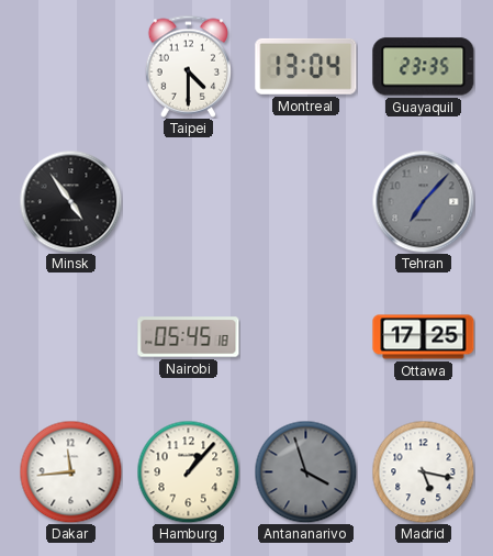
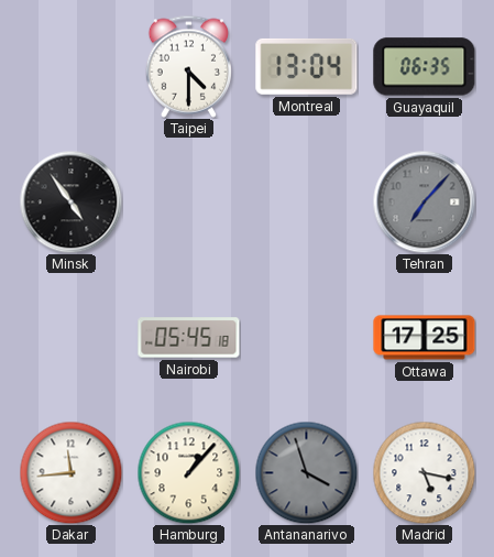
Guayaquil: 23:35 -> 06:35
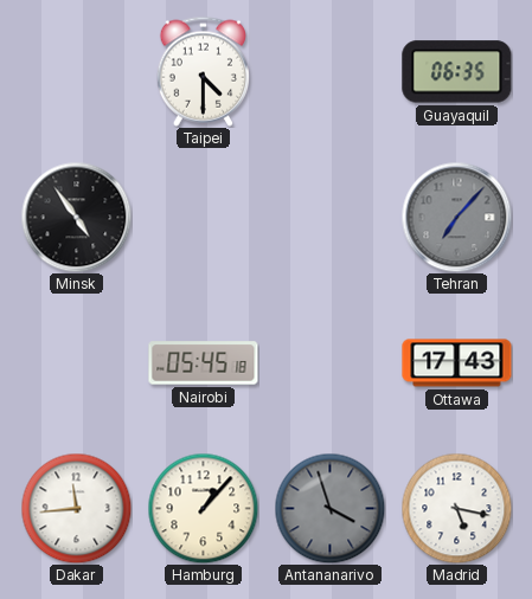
Montreal: 13:04 -> none
Ottawa: 17:25 -> 17:43
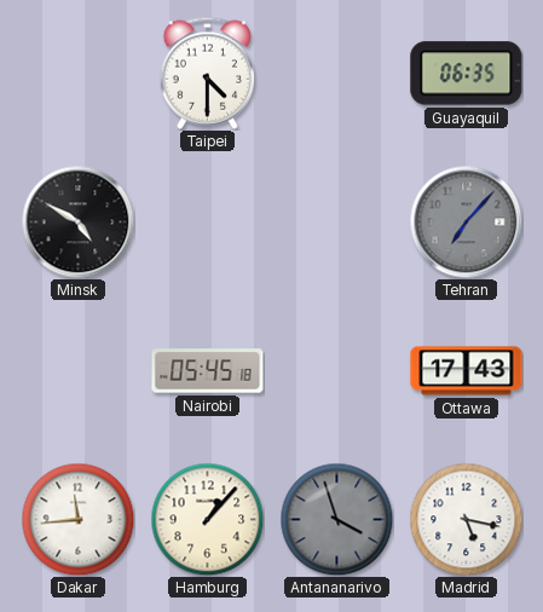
Minsk: 4:54 -> 4:50
